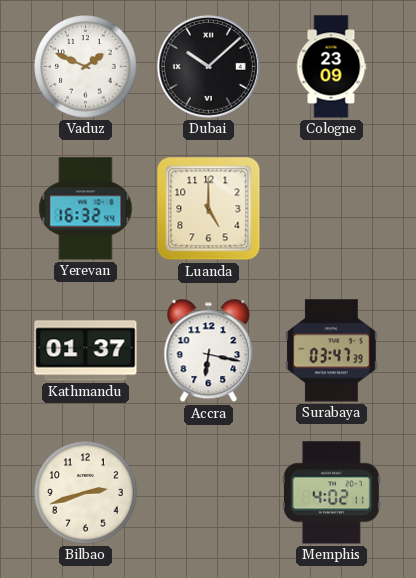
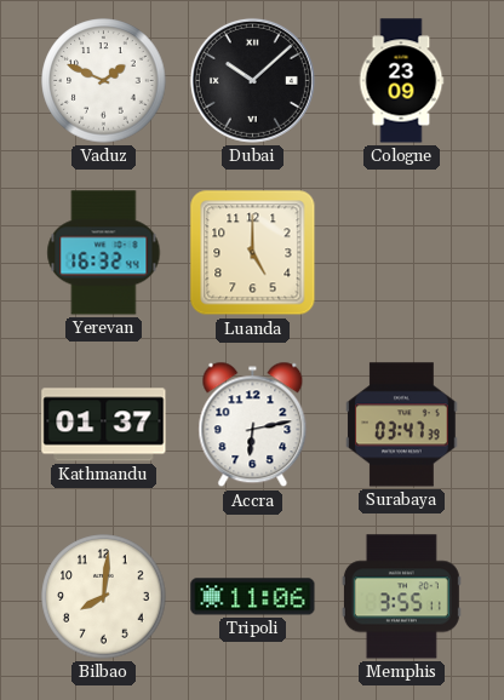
Accra: 6:17 -> 6:13
Bilbao: 2:42 -> 8:01
Tripoli: none -> 11:06
Memphis: 4:02 -> 3:55
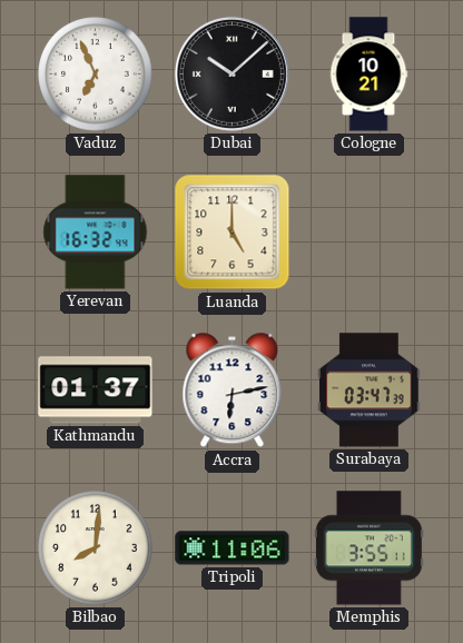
Vaduz: 1:49 -> 6:56
Cologne: 23:09 -> 10:21
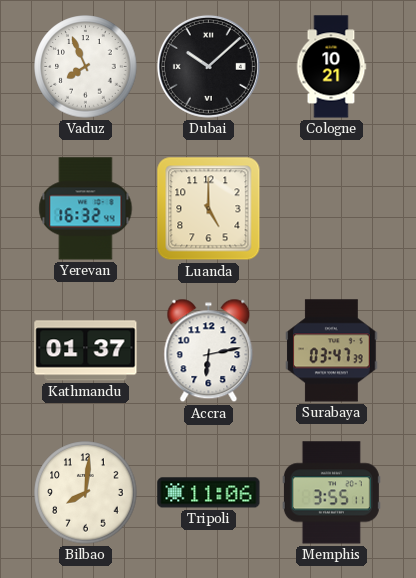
Vaduz: 6:56 -> 7:56
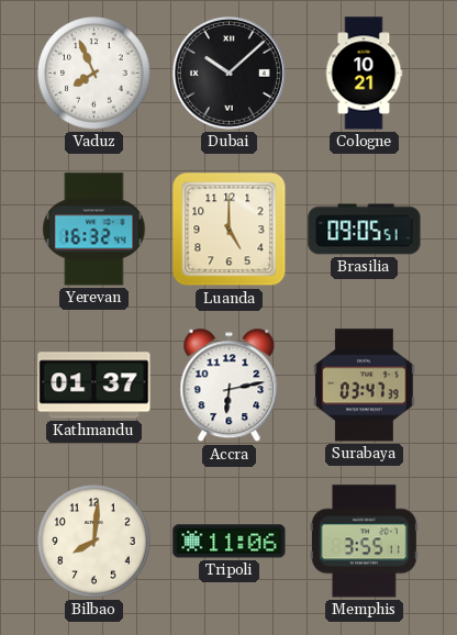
Brasilia: none -> 09:05
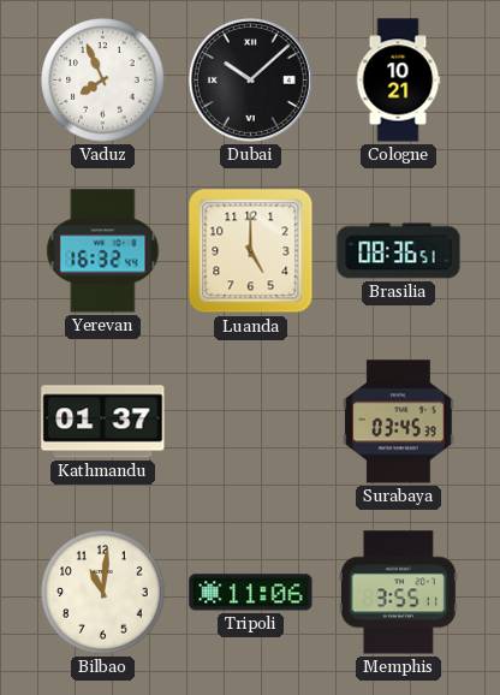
Brasilia: 09:05 -> 08:36
Accra: 6:13 -> none
Surabaya: 03:47 -> 03:45
Bilbao: 8:01 -> 11:01
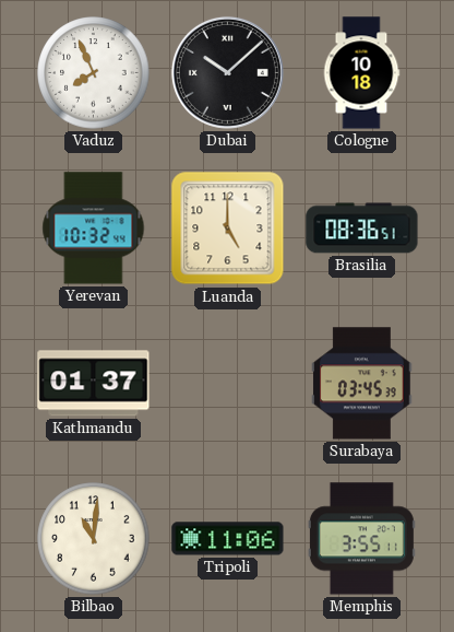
Cologne: 10:21 -> 10:18
Yerevan: 16:32 -> 10:32
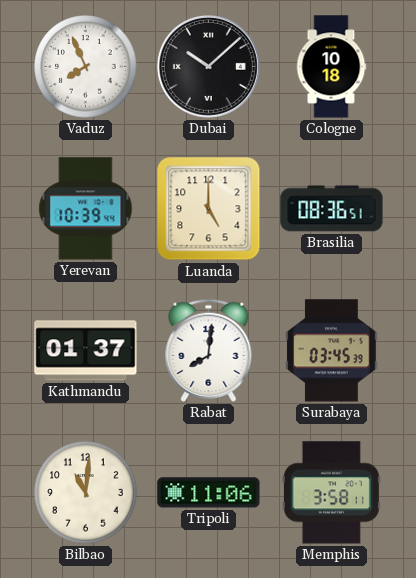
Yerevan: 10:32 -> 10:39
Rabat: none -> 8:01
Memphis: 3:55 -> 3:58
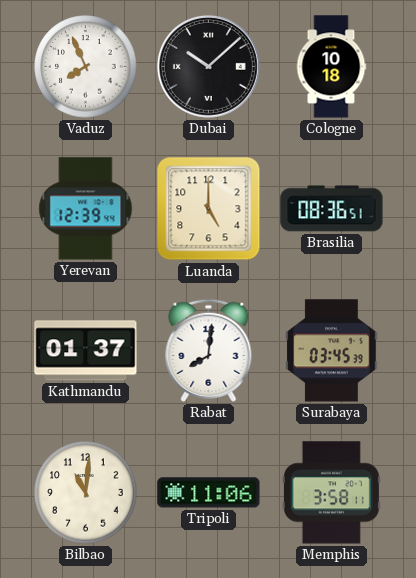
Yerevan: 10:39 -> 12:39
